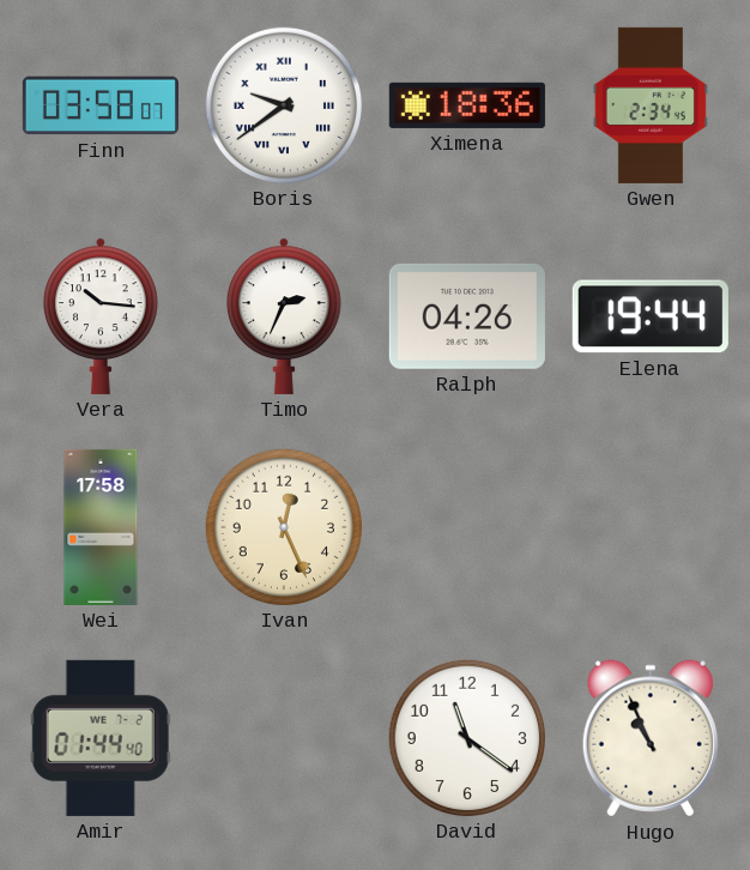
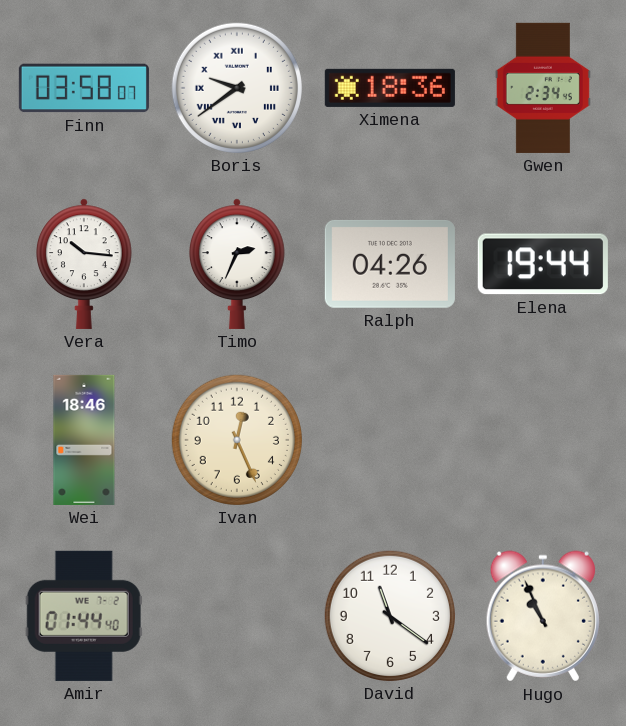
Wei: 17:58 -> 18:46
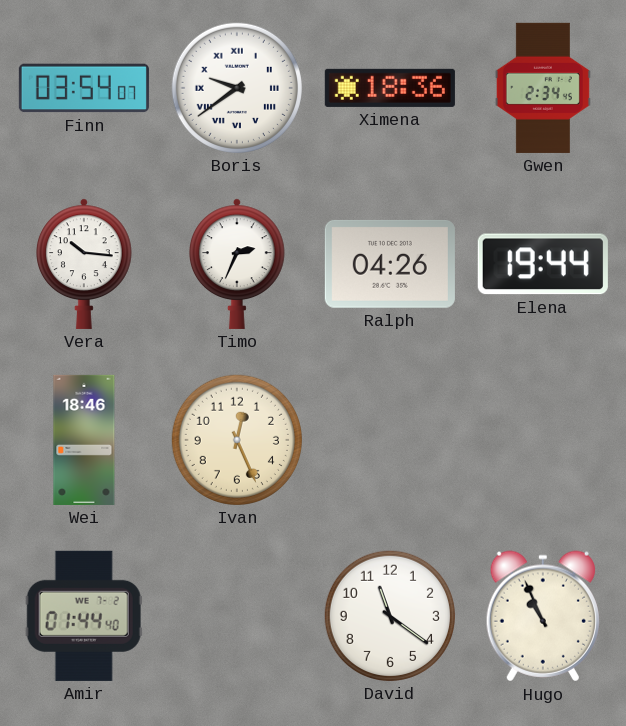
Finn: 03:58 -> 03:54
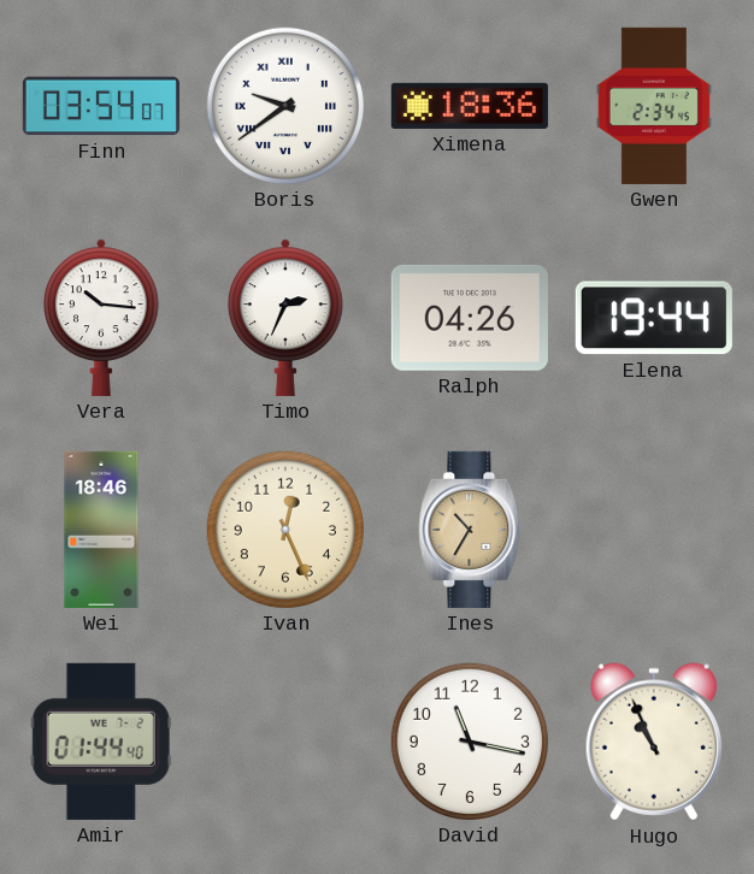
Ines: none -> 10:35
David: 11:21 -> 11:17
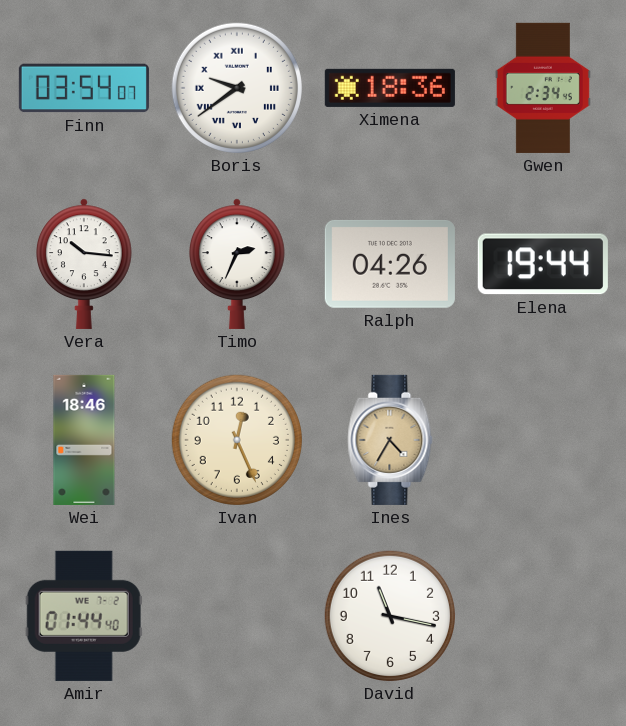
Ines: 10:35 -> 4:35
Hugo: 10:56 -> none
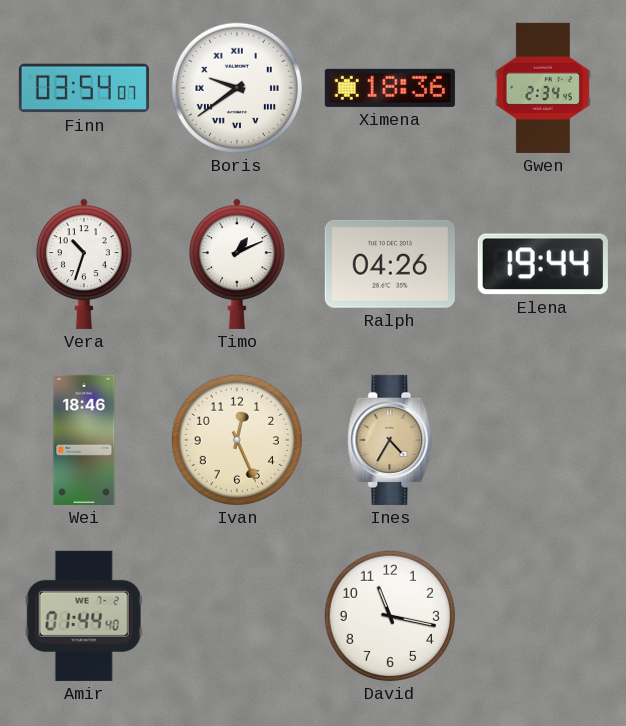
Vera: 10:16 -> 10:33
Timo: 2:34 -> 1:11
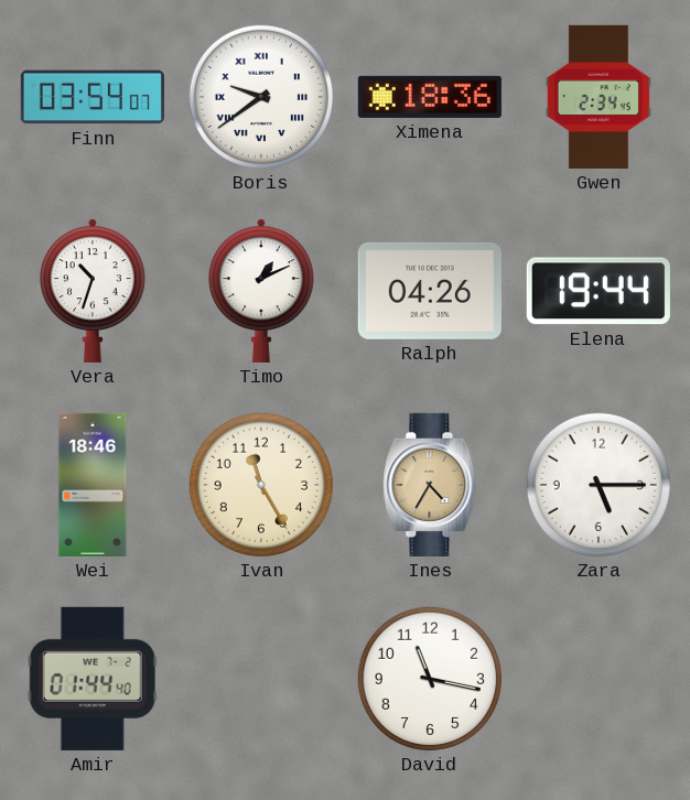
Ivan: 12:26 -> 11:25
Zara: none -> 5:15
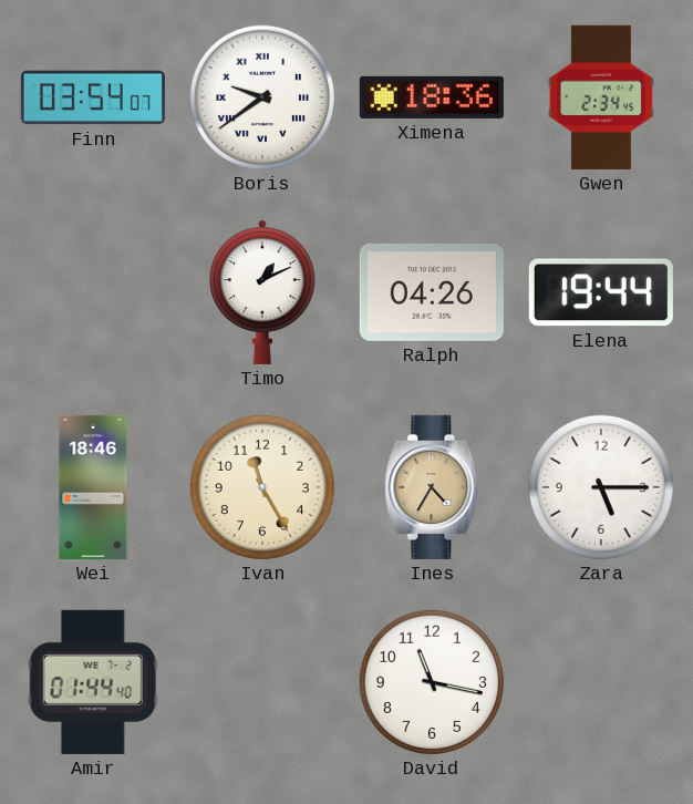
Vera: 10:33 -> none
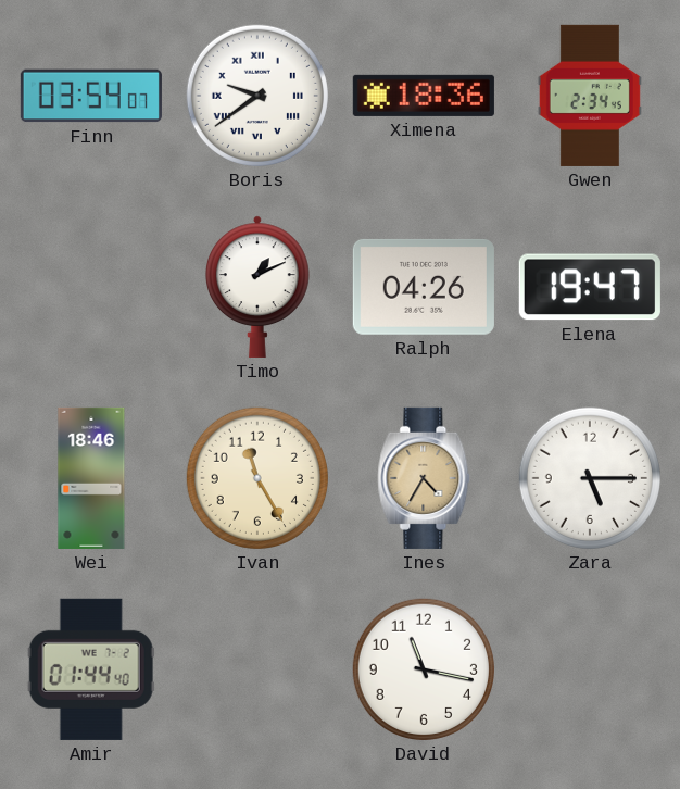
Elena: 19:44 -> 19:47
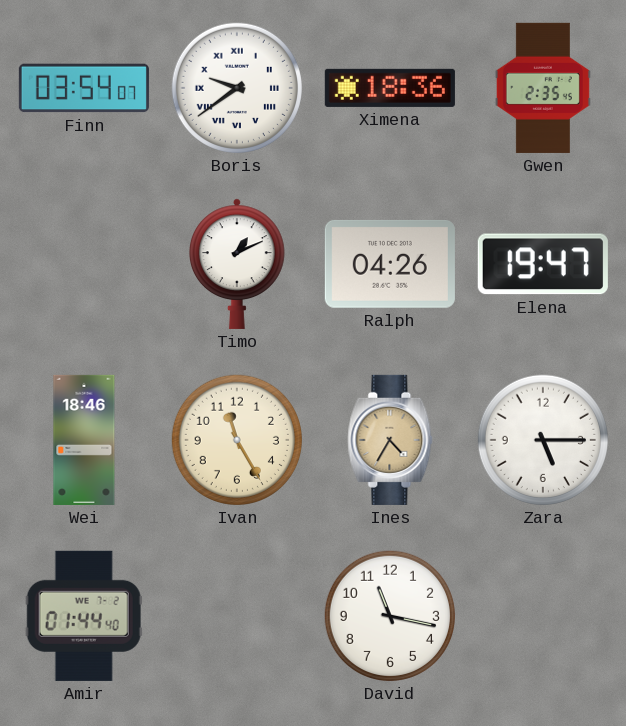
Gwen: 2:34 -> 2:35
